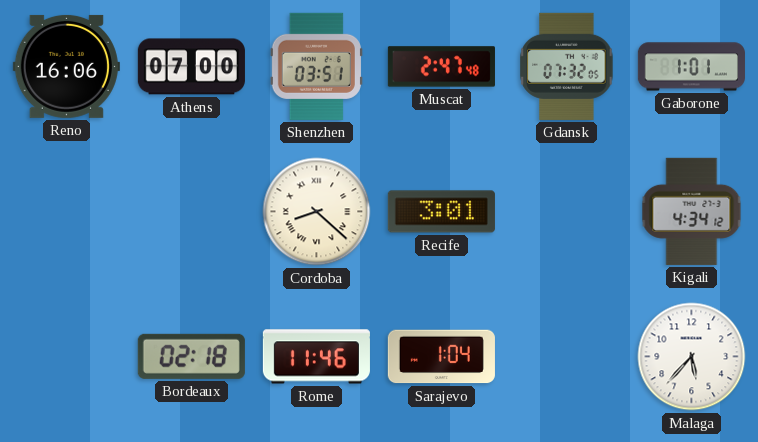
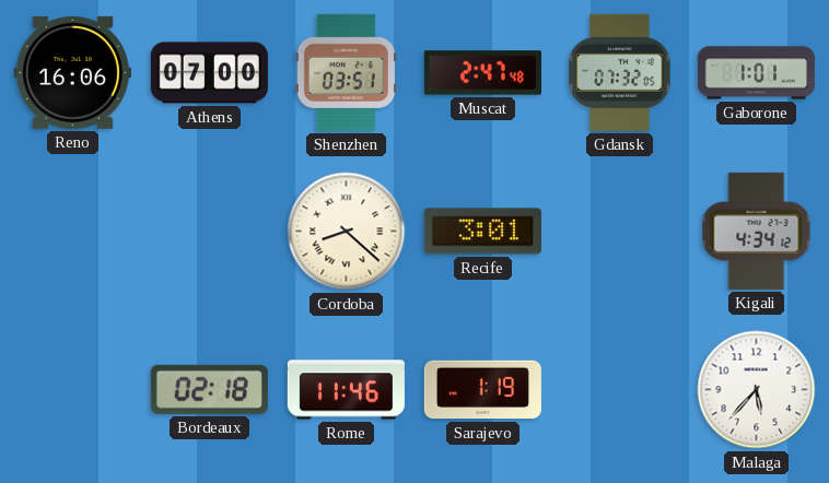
Sarajevo: 1:04 -> 1:19
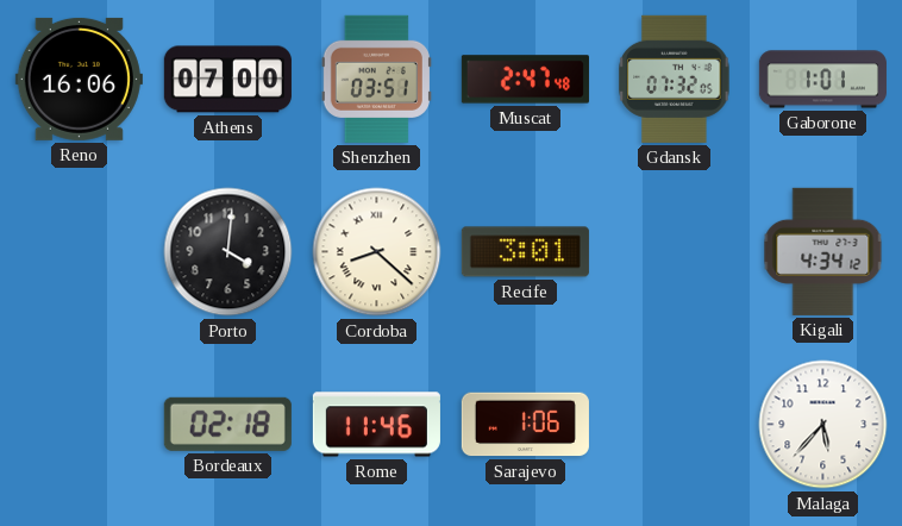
Porto: none -> 4:01
Sarajevo: 1:19 -> 1:06
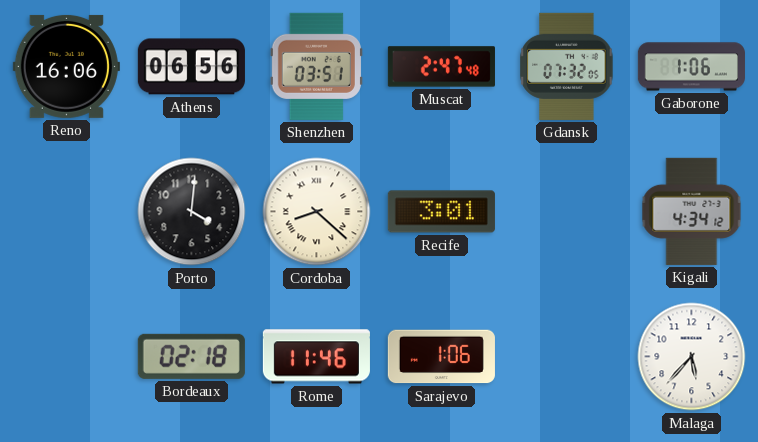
Athens: 07:00 -> 06:56
Gaborone: 1:01 -> 1:06
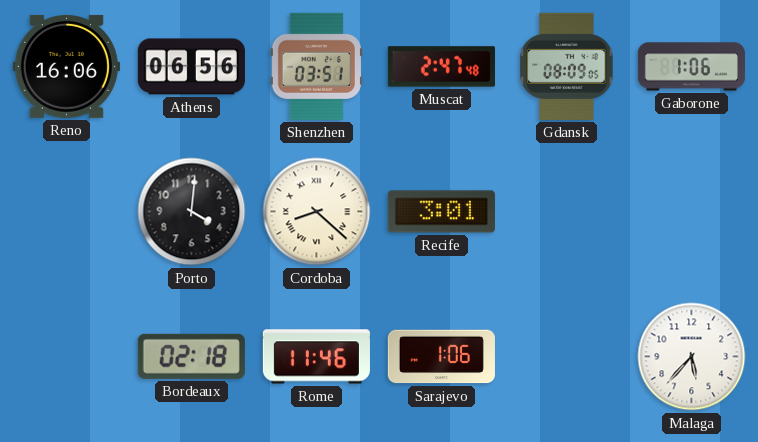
Gdansk: 07:32 -> 08:09
Kigali: 4:34 -> none
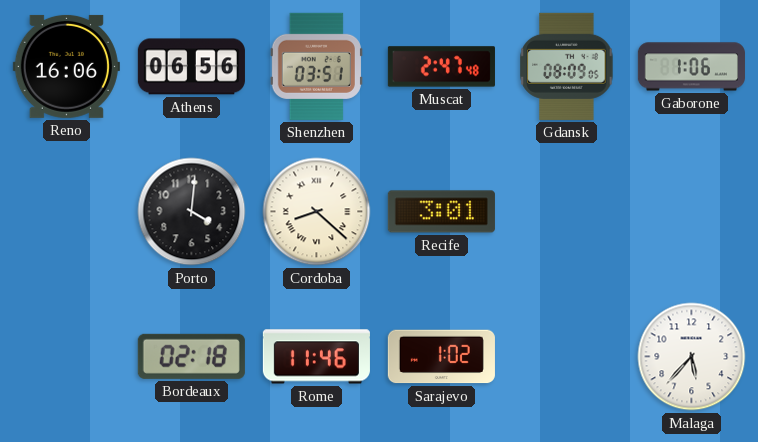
Sarajevo: 1:06 -> 1:02
